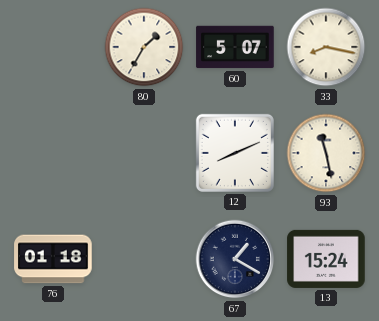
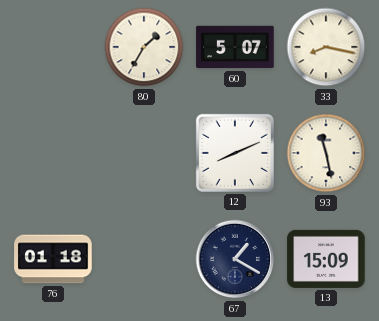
13: 15:24 -> 15:09
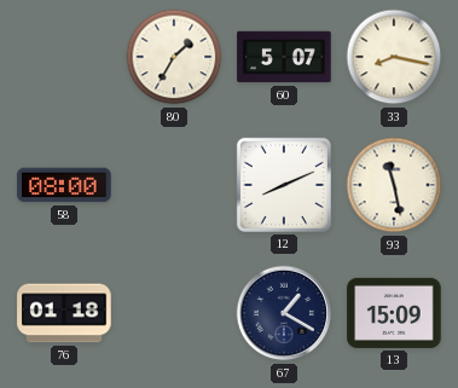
58: none -> 08:00
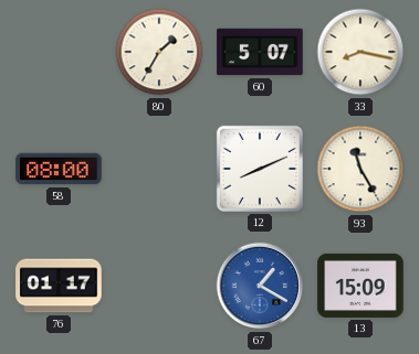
93: 11:28 -> 11:25
76: 01:18 -> 01:17
67 dial: navy -> blue
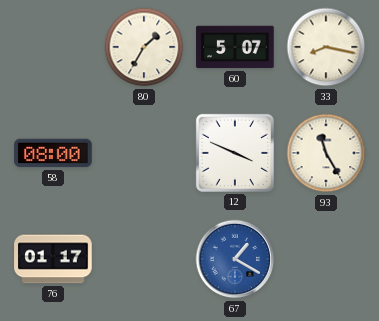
12: 8:11 -> 3:49
13: 15:09 -> none
